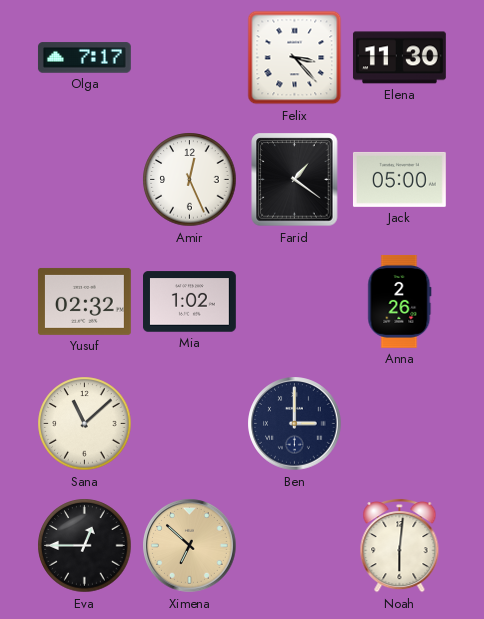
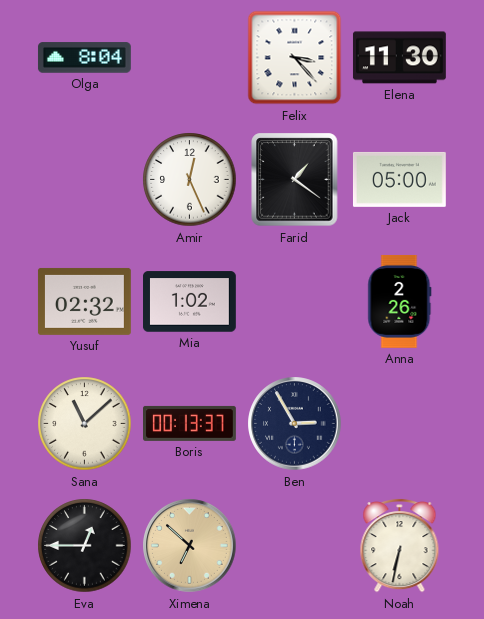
Olga: 7:17 -> 8:04
Boris: none -> 00:13
Ben: 3:00 -> 2:55
Noah: 6:01 -> 6:32
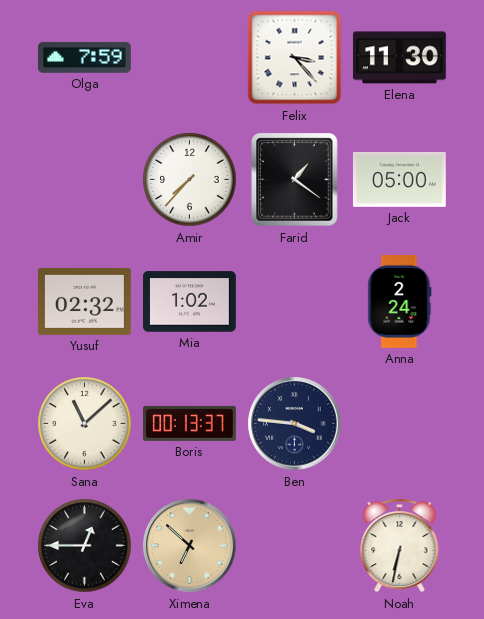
Olga: 8:04 -> 7:59
Amir: 12:26 -> 7:37
Anna: 2:26 -> 2:24
Ben: 2:55 -> 3:46
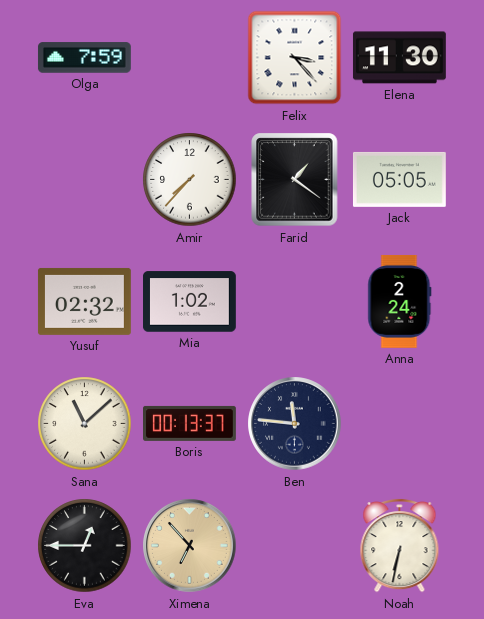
Jack: 05:00 -> 05:05
Ben: 3:46 -> 11:46
Ximena: 6:52 -> 6:53
